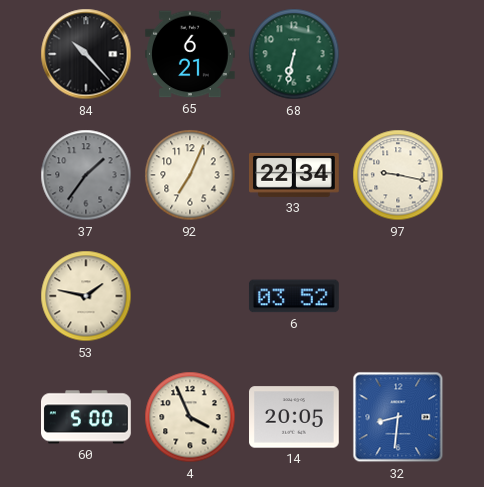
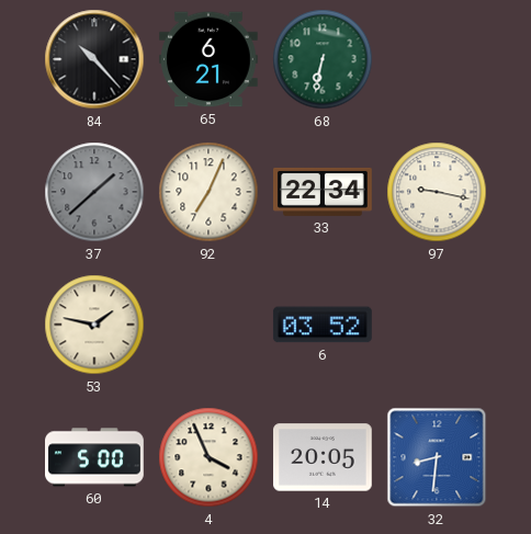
37: 1:36 -> 1:38
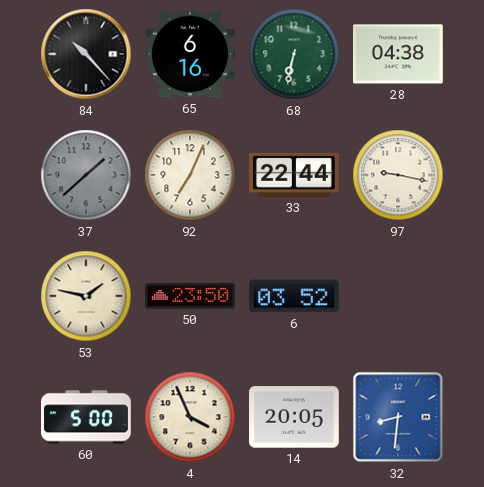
65: 6:21 -> 6:16
28: none -> 04:38
33: 22:34 -> 22:44
50: none -> 23:50
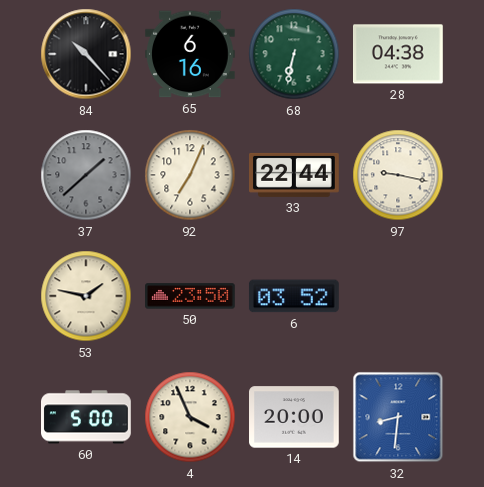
14: 20:05 -> 20:00
